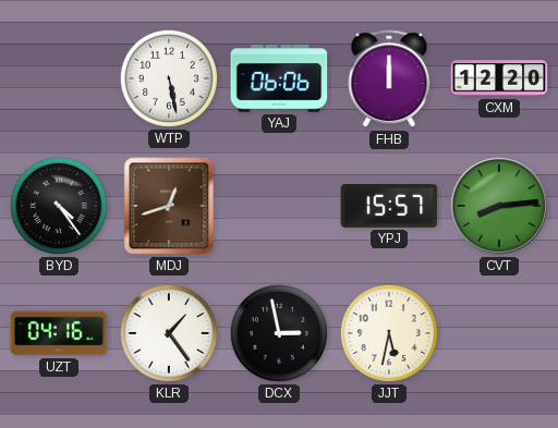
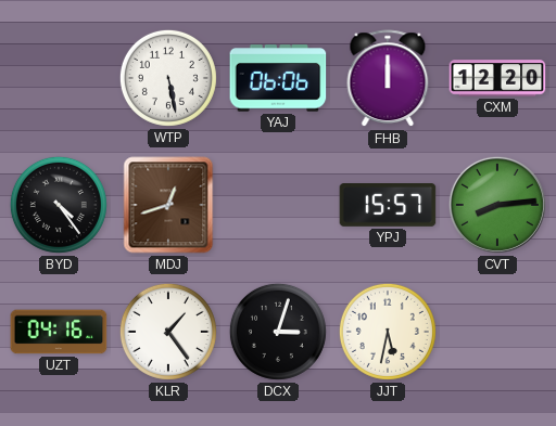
DCX: 2:58 -> 3:03
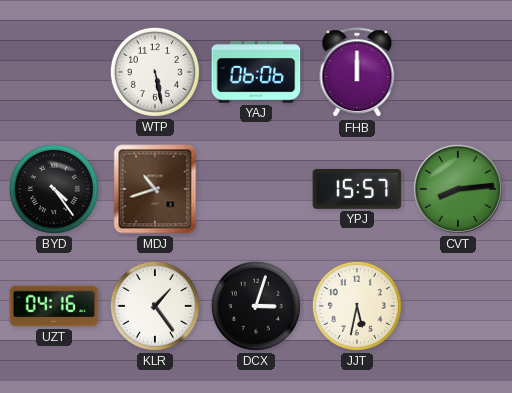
CXM: 12:20 -> none
MDJ: 12:42 -> 10:42
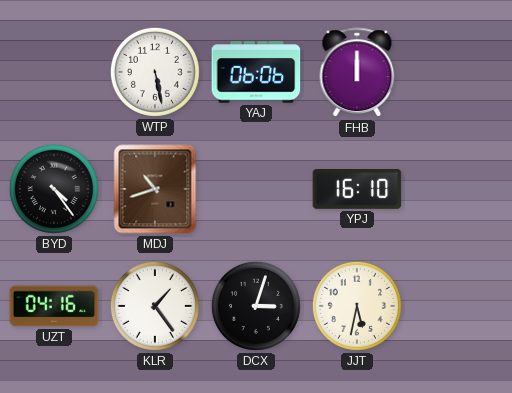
YPJ: 15:57 -> 16:10
CVT: 8:14 -> none
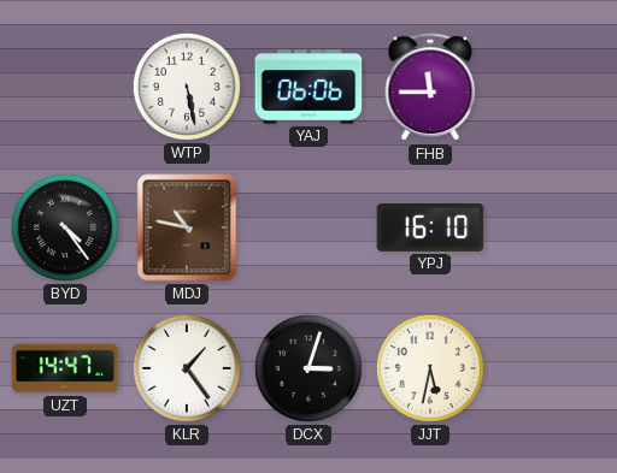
FHB: 12:00 -> 11:45
MDJ: 10:42 -> 10:47
UZT: 04:16 -> 14:47
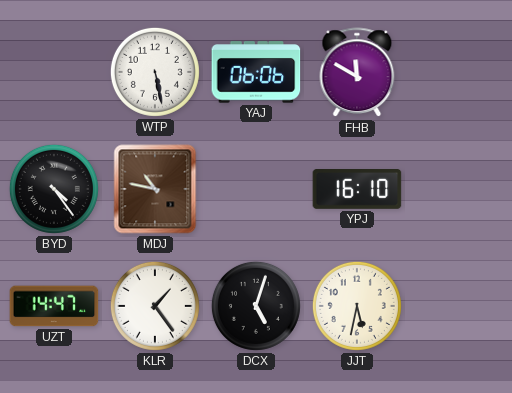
FHB: 11:45 -> 11:50
DCX: 3:03 -> 5:03
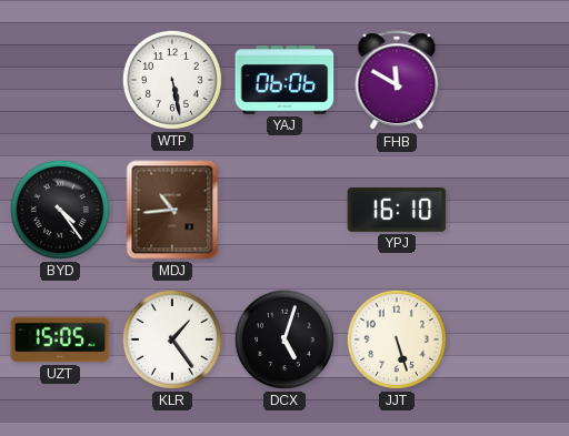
MDJ: 10:47 -> 10:44
UZT: 14:47 -> 15:05
JJT: 5:32 -> 5:27
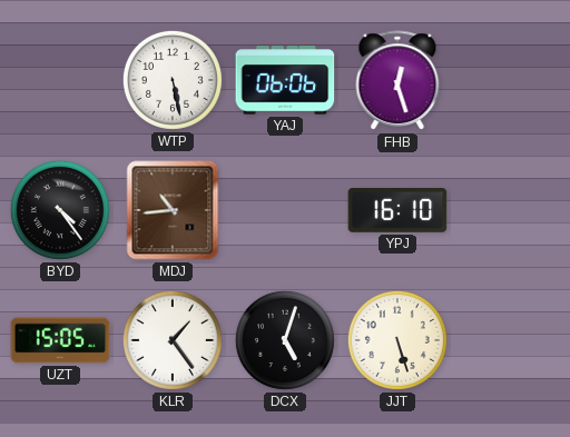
FHB: 11:50 -> 12:27
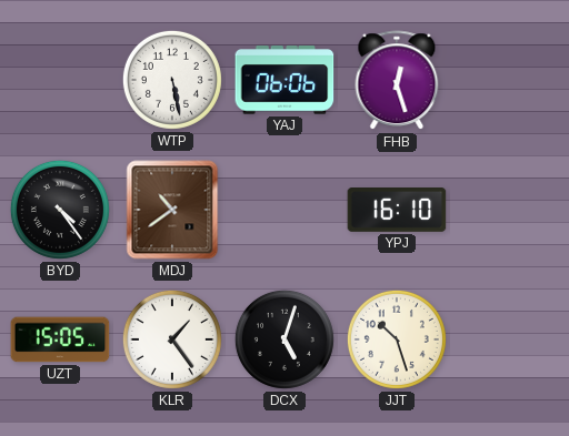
MDJ: 10:44 -> 10:39
JJT: 5:27 -> 10:27
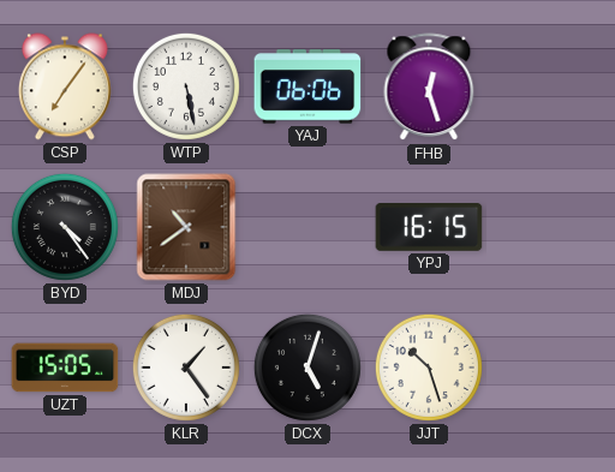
CSP: none -> 7:06
YPJ: 16:10 -> 16:15
